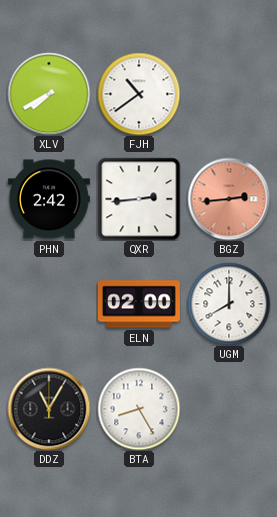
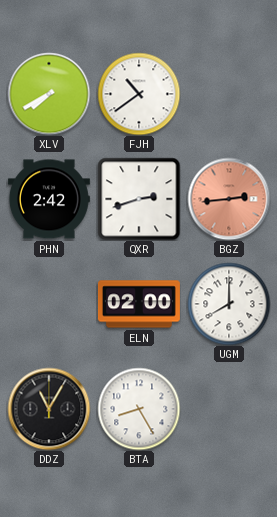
QXR: 2:44 -> 2:42
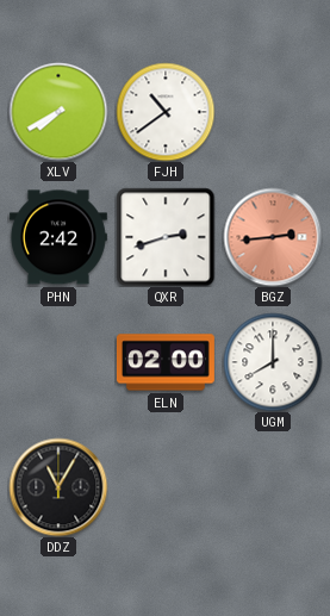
BTA: 8:25 -> none
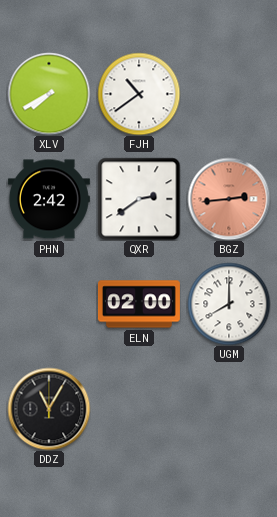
QXR: 2:42 -> 2:39
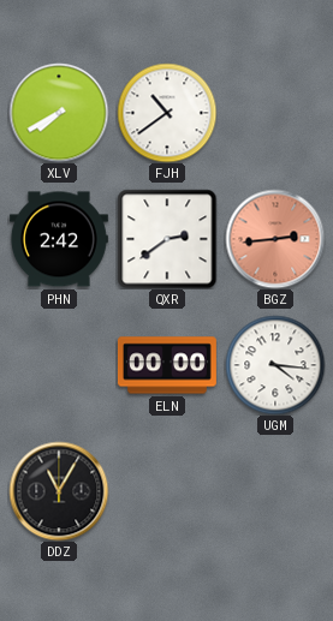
ELN: 02:00 -> 00:00
UGM: 8:00 -> 4:16
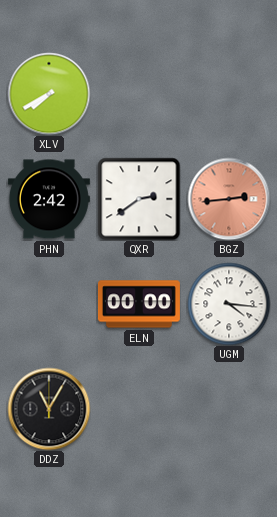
FJH: 10:39 -> none
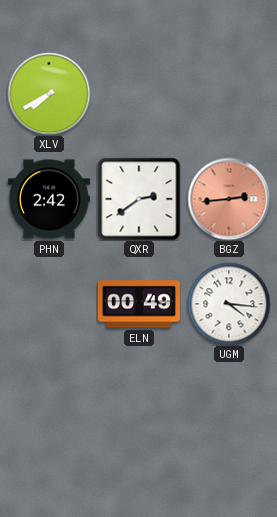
ELN: 00:00 -> 00:49
DDZ: 11:05 -> none
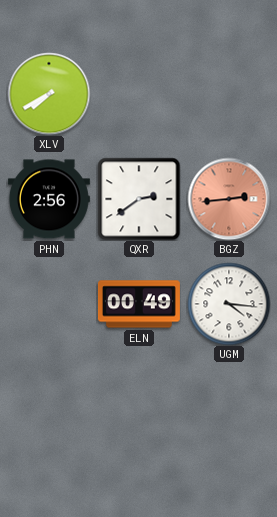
PHN: 2:42 -> 2:56
